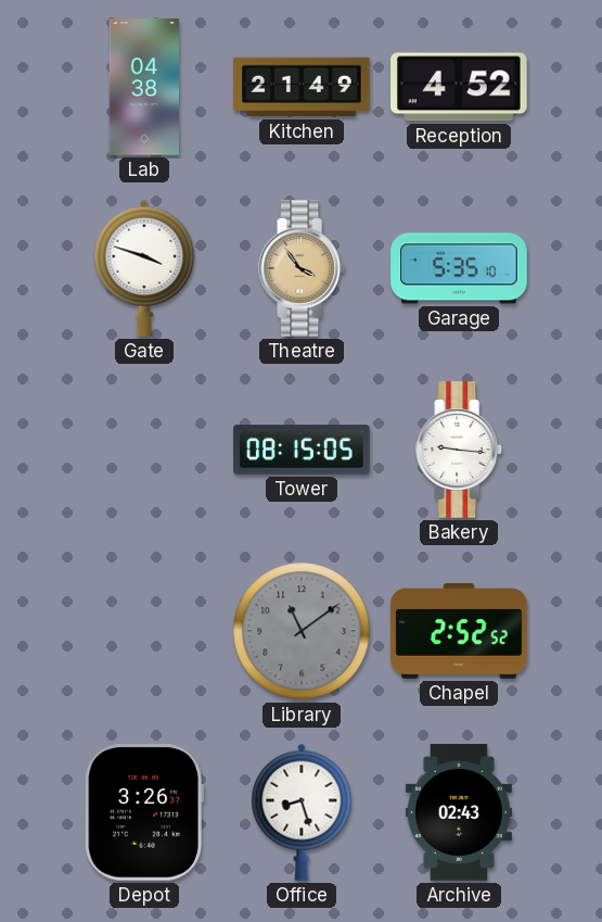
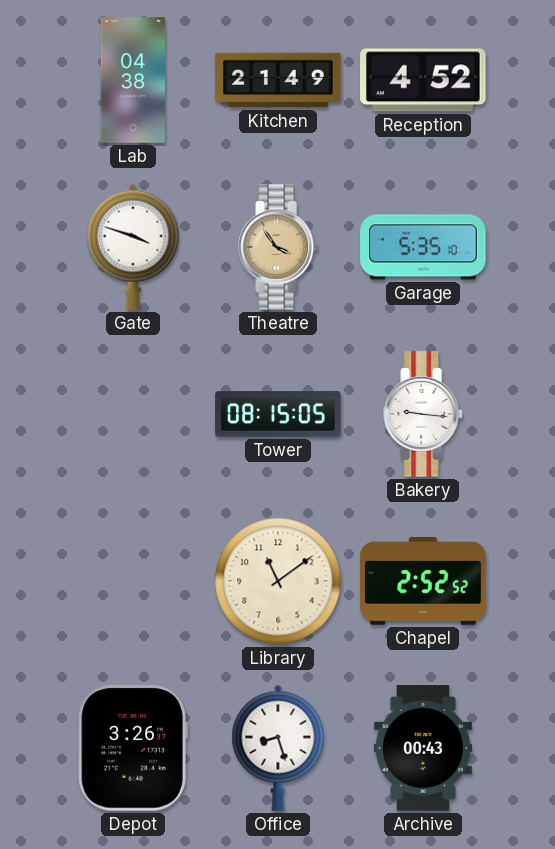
Library dial: grey -> cream
Archive: 02:43 -> 00:43
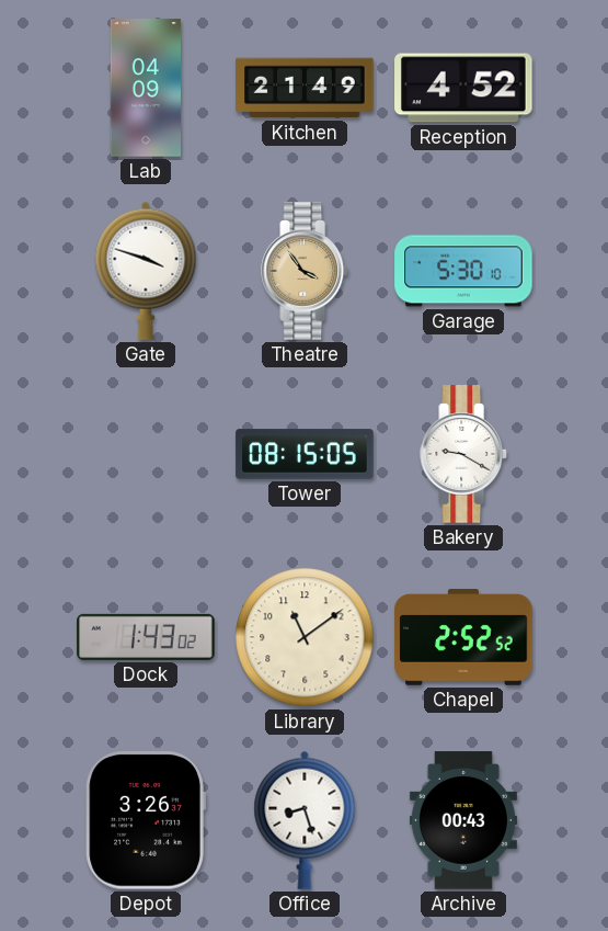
Lab: 04:38 -> 04:09
Garage: 5:35 -> 5:30
Bakery: 9:16 -> 9:20
Dock: none -> 1:43
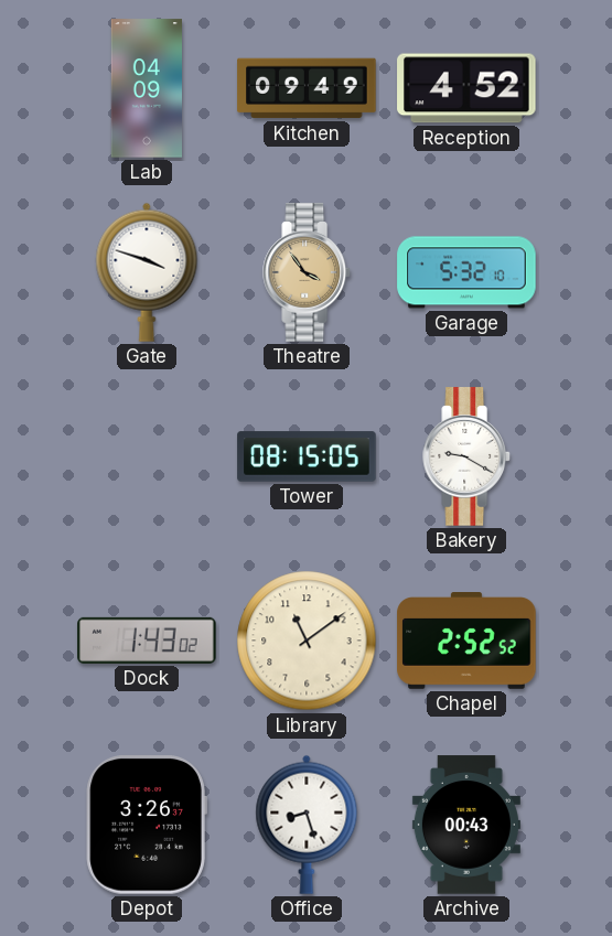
Kitchen: 21:49 -> 09:49
Garage: 5:30 -> 5:32
